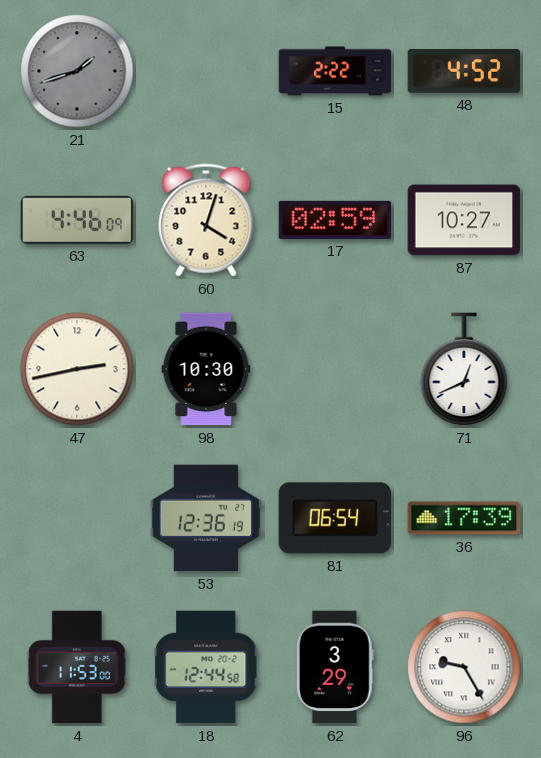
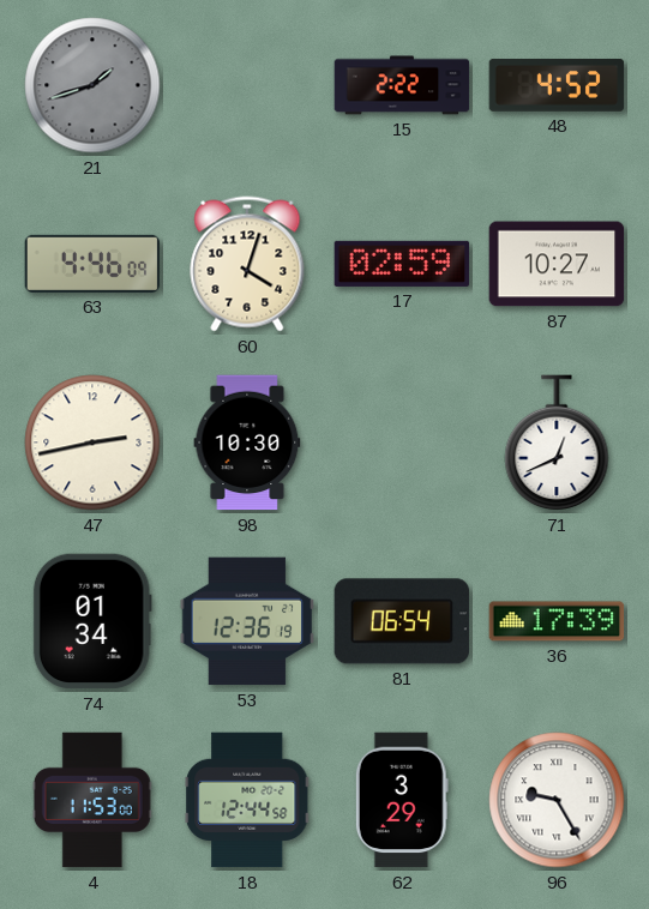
74: none -> 01:34
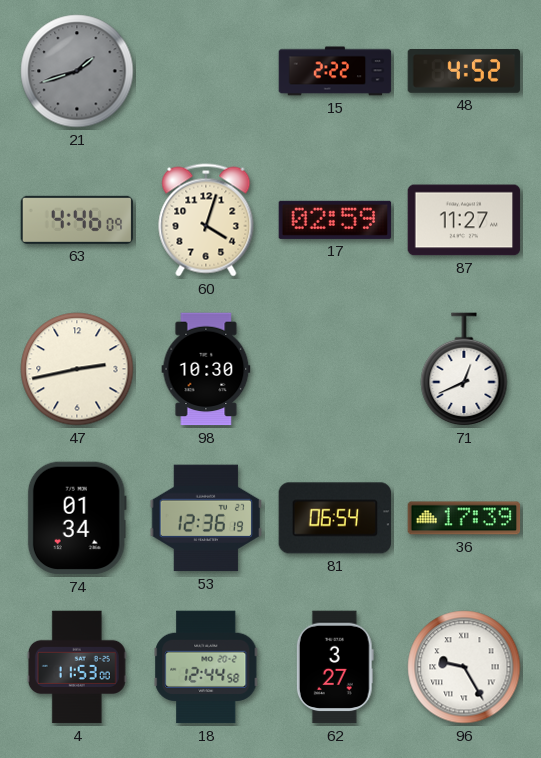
87: 10:27 -> 11:27
62: 3:29 -> 3:27
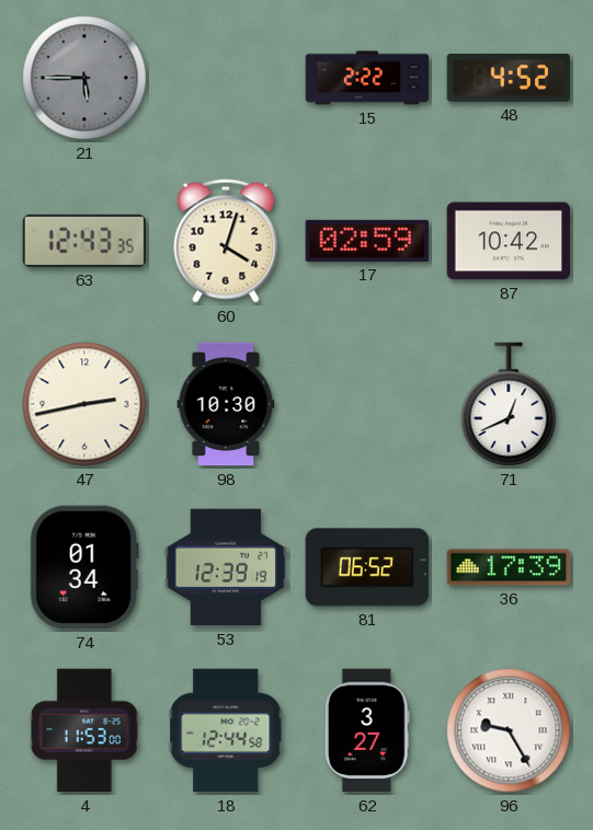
21: 1:42 -> 5:45
63: 4:46 -> 12:43
87: 11:27 -> 10:42
53: 12:36 -> 12:39
81: 06:54 -> 06:52
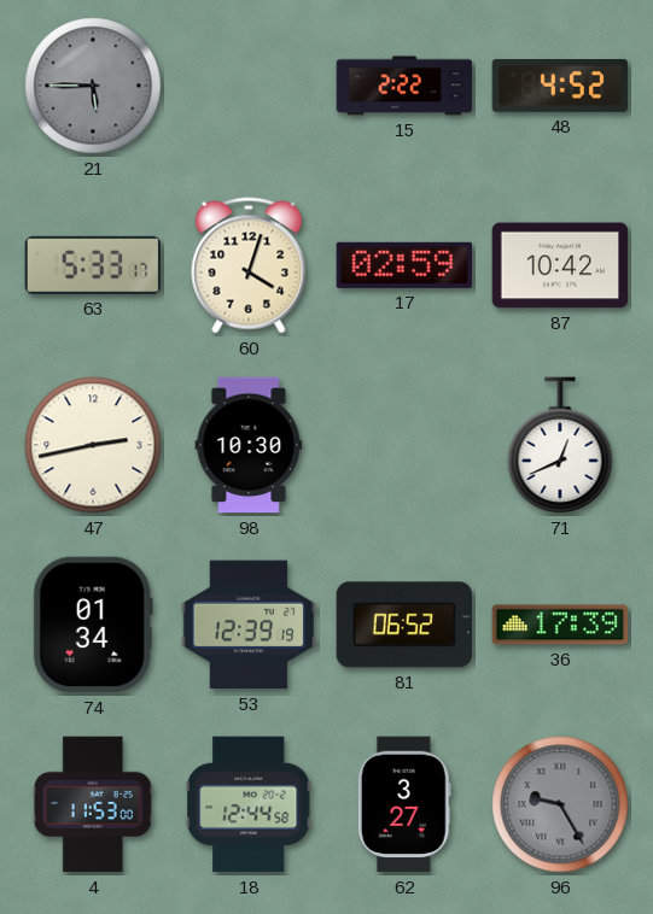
63: 12:43 -> 5:33
96 dial: white -> grey
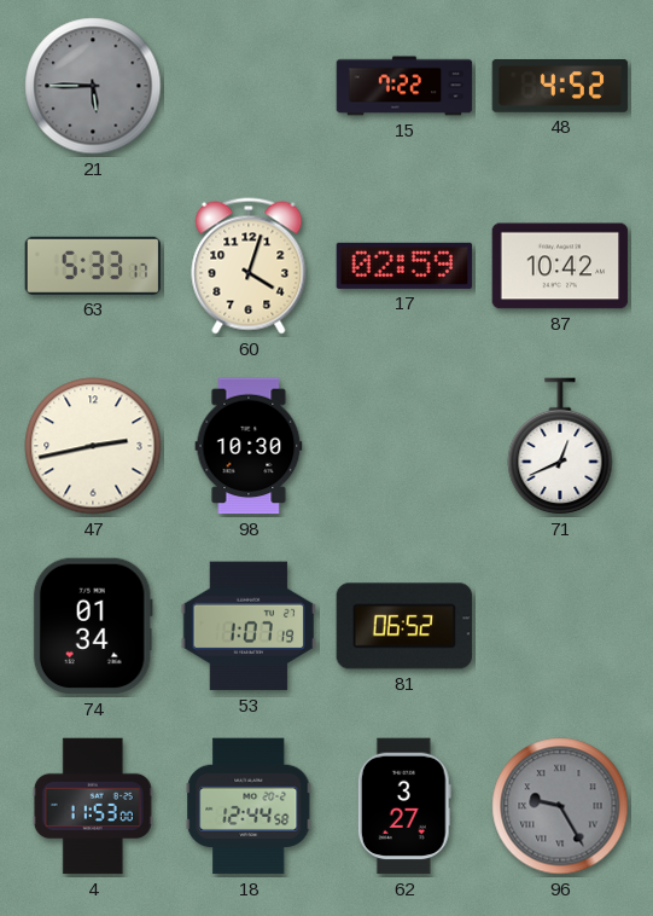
15: 2:22 -> 7:22
53: 12:39 -> 1:07
36: 17:39 -> none
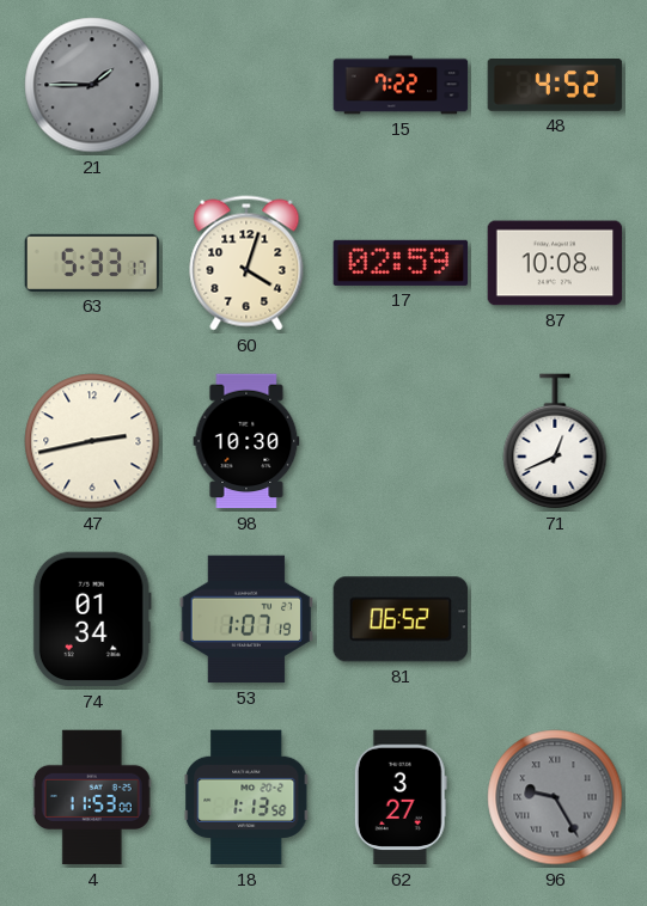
21: 5:45 -> 1:45
87: 10:42 -> 10:08
18: 12:44 -> 1:13
